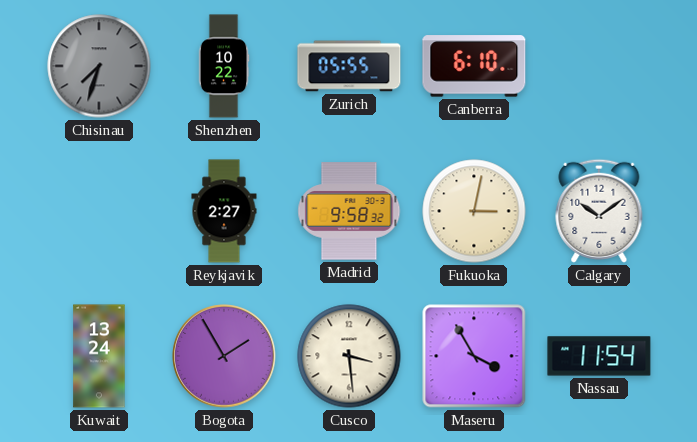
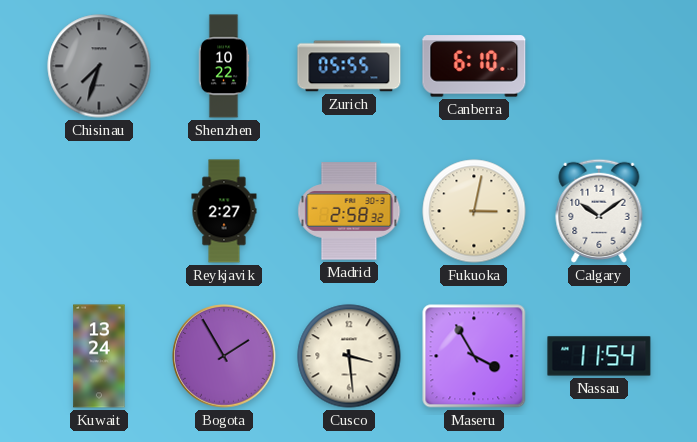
Madrid: 9:58 -> 2:58
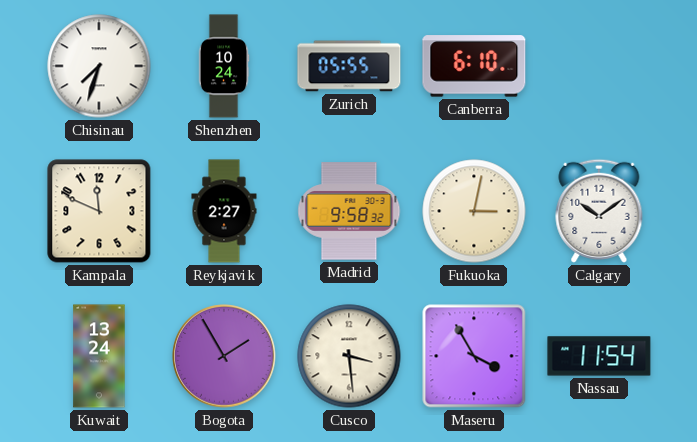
Chisinau dial: grey -> white
Shenzhen: 10:22 -> 10:24
Kampala: none -> 11:49
Madrid: 2:58 -> 9:58
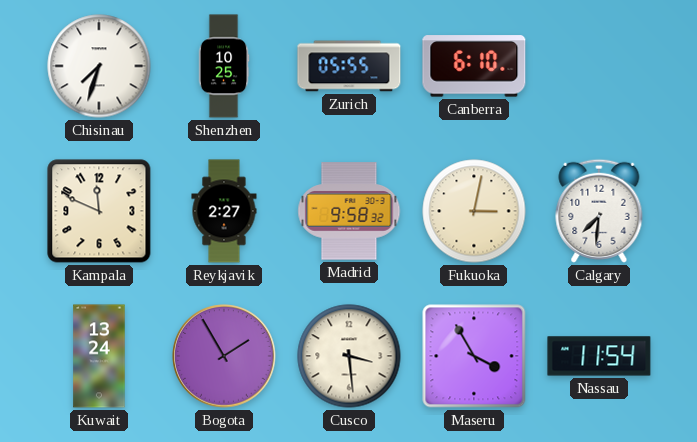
Shenzhen: 10:24 -> 10:25
Calgary: 10:09 -> 7:31
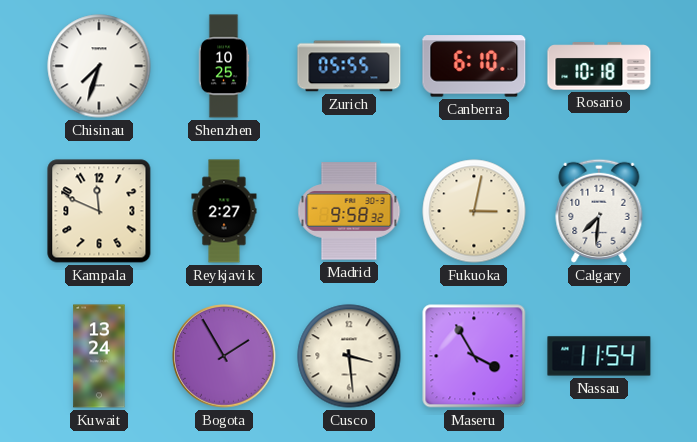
Rosario: none -> 10:18
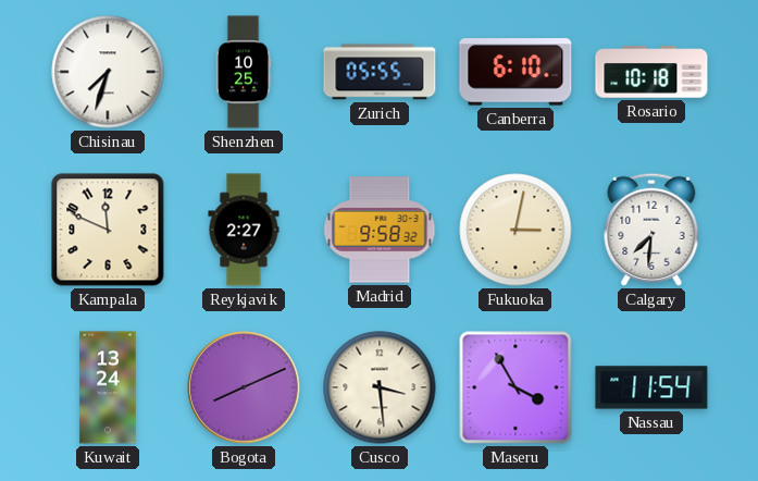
Bogota: 1:55 -> 8:11
